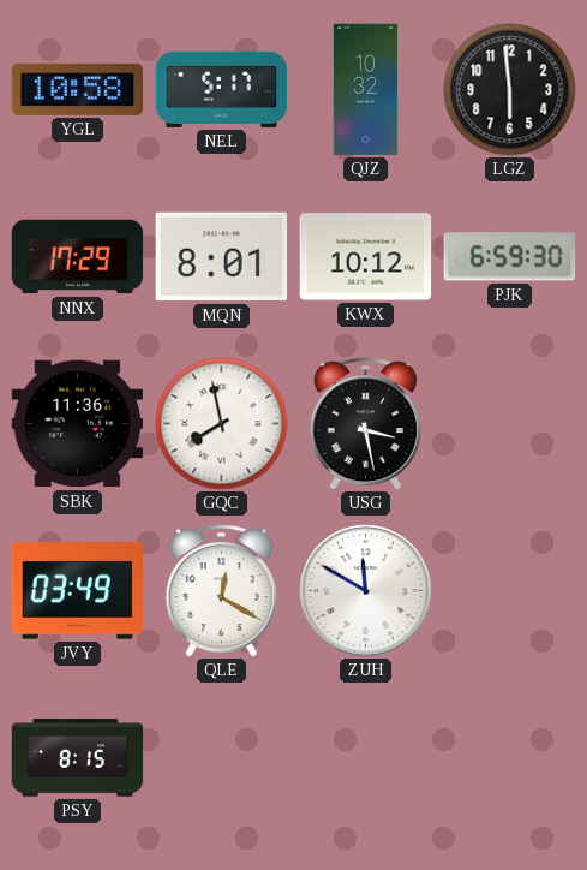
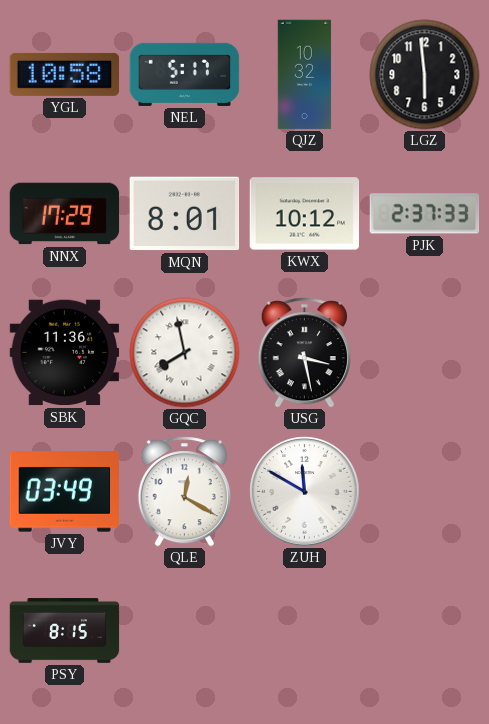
PJK: 6:59 -> 2:37
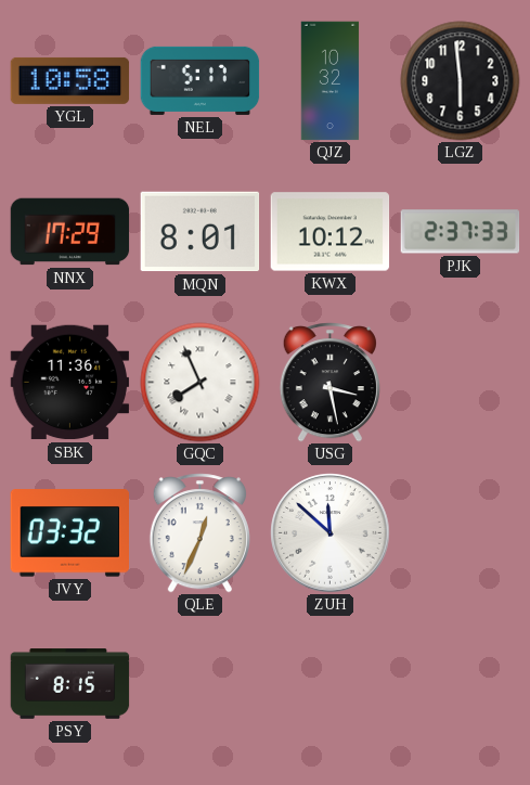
GQC: 7:58 -> 7:56
JVY: 03:49 -> 03:32
QLE: 12:20 -> 12:34
ZUH: 11:50 -> 11:52
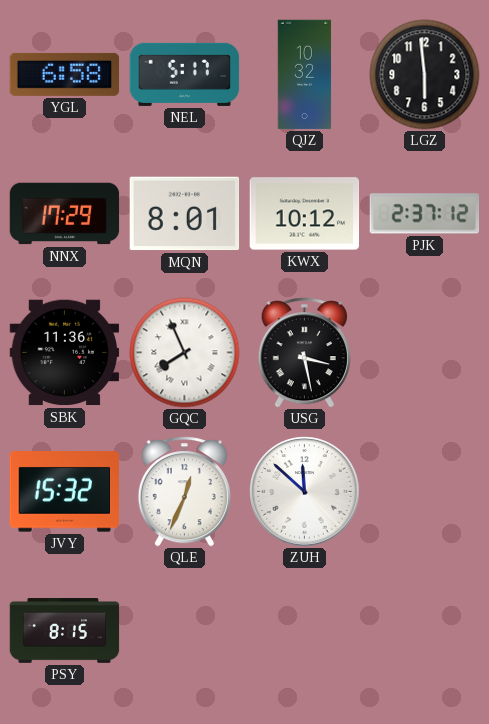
YGL: 10:58 -> 6:58
PJK: 2:37:33 -> 2:37:12
JVY: 03:32 -> 15:32
